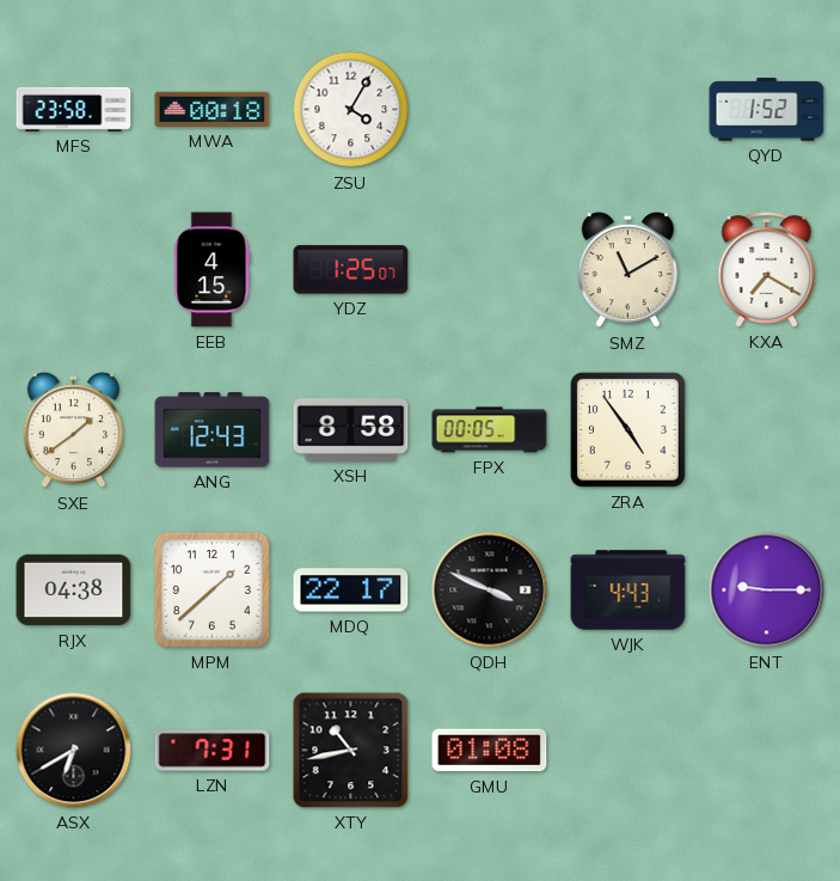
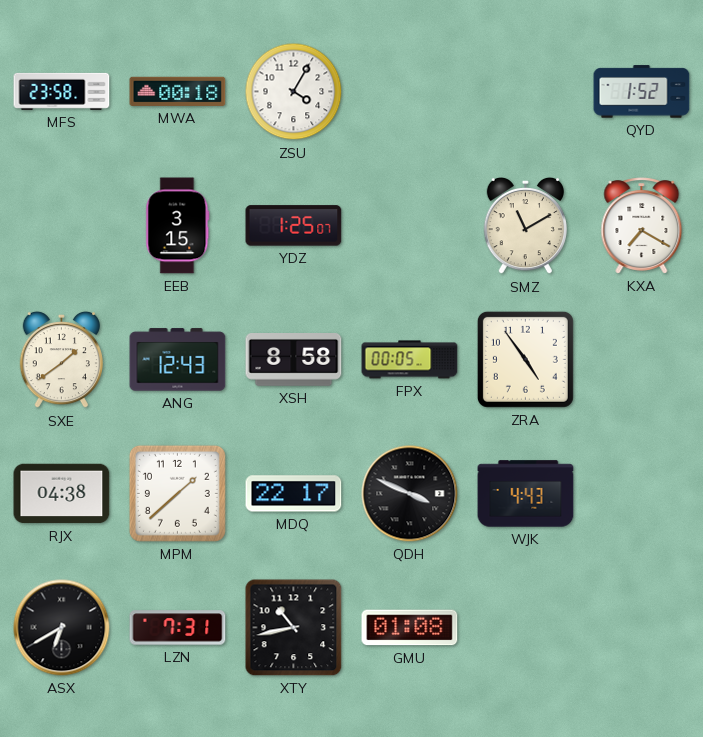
EEB: 4:15 -> 3:15
ENT: 9:15 -> none
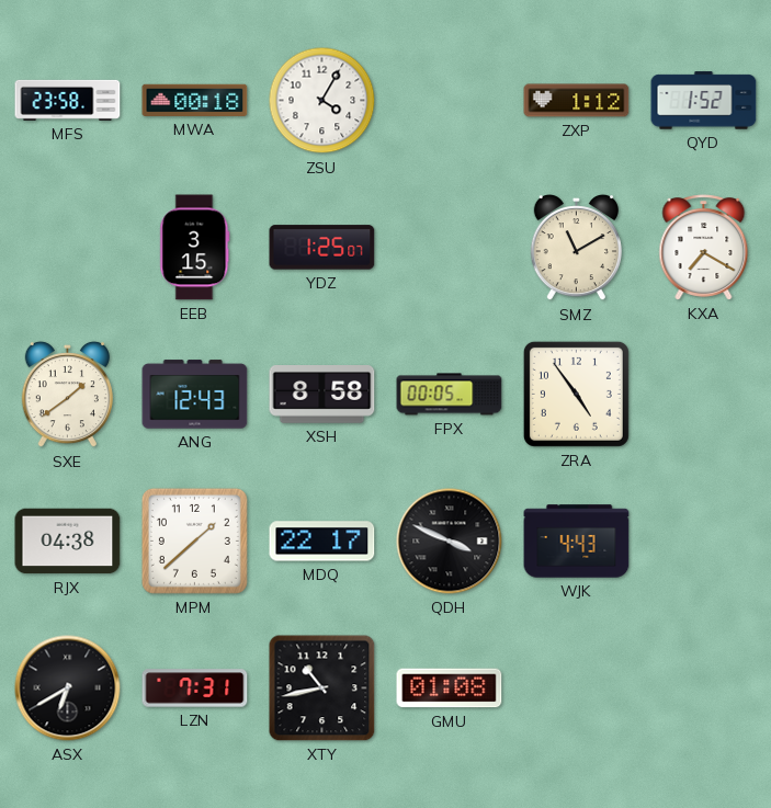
ZXP: none -> 1:12
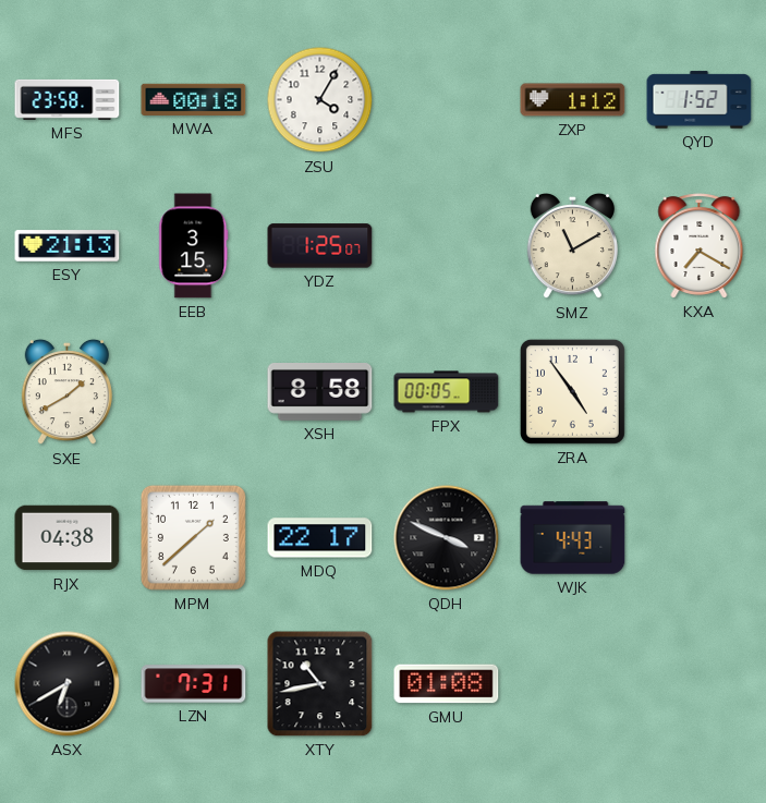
ESY: none -> 21:13
SXE: 1:39 -> 1:40
ANG: 12:43 -> none
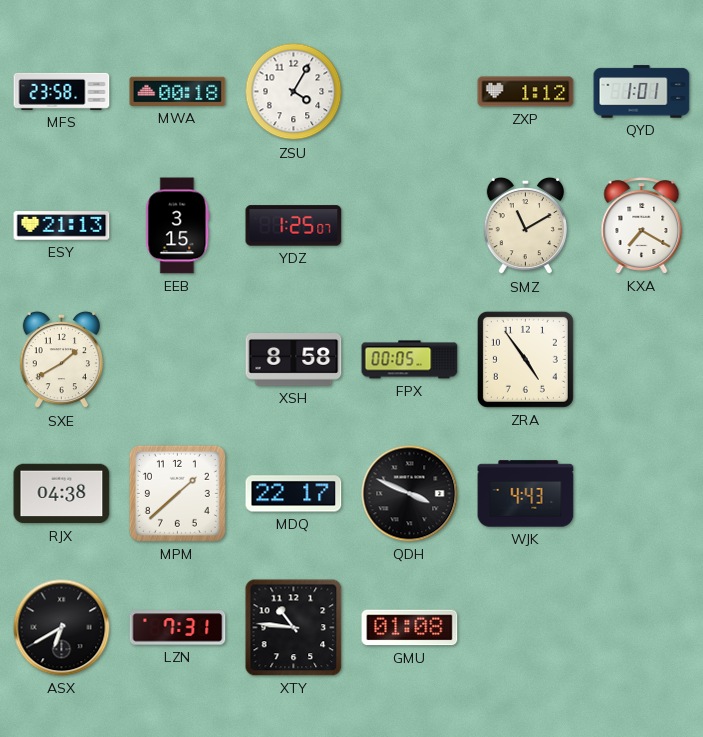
QYD: 1:52 -> 1:01
XTY: 10:43 -> 10:46
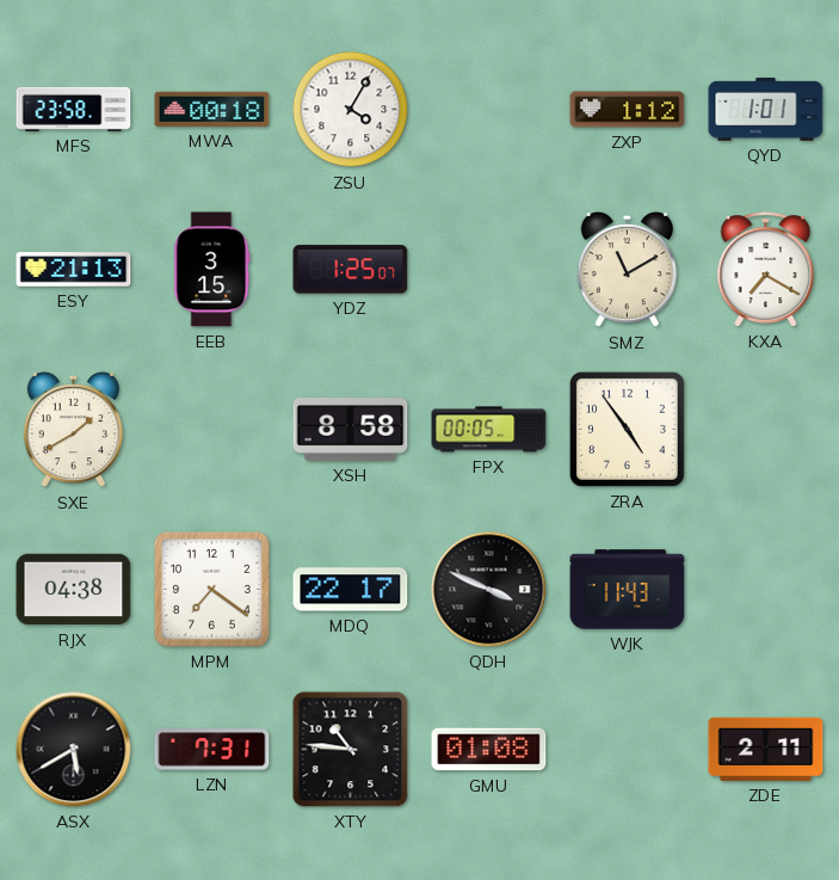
MPM: 1:38 -> 7:21
WJK: 4:43 -> 11:43
ASX: 6:40 -> 5:40
ZDE: none -> 2:11
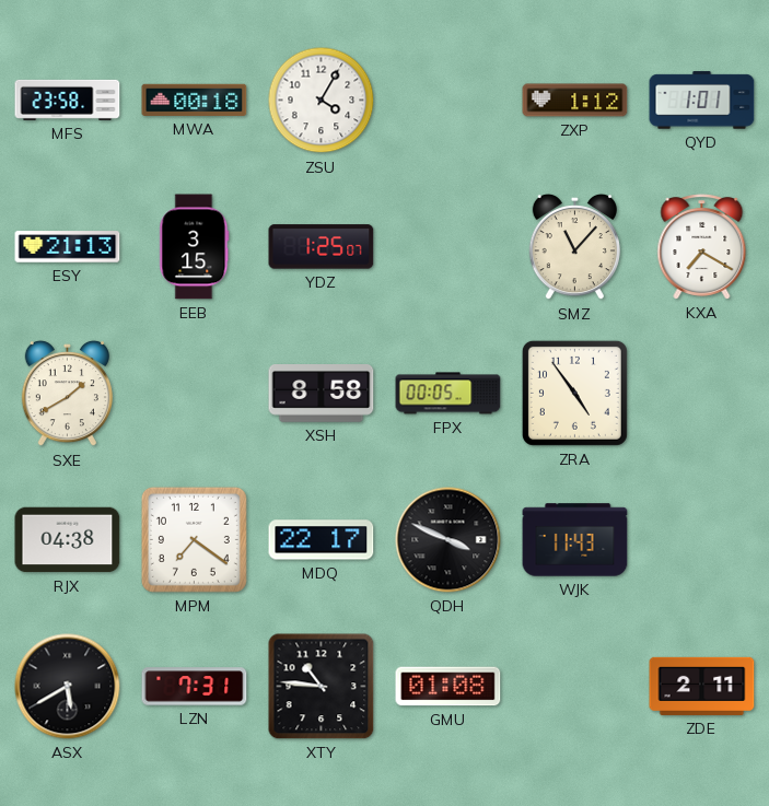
SMZ: 11:10 -> 11:07
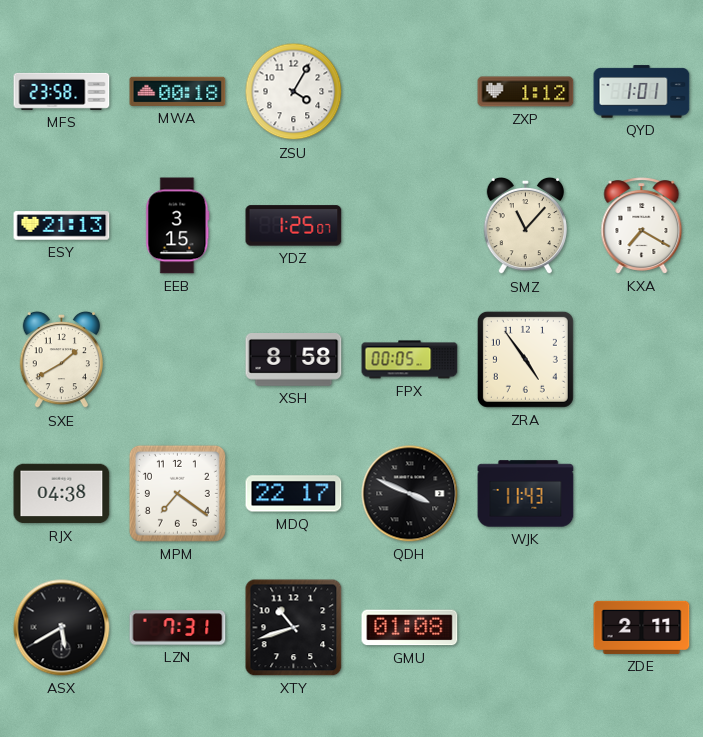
XTY: 10:46 -> 10:42
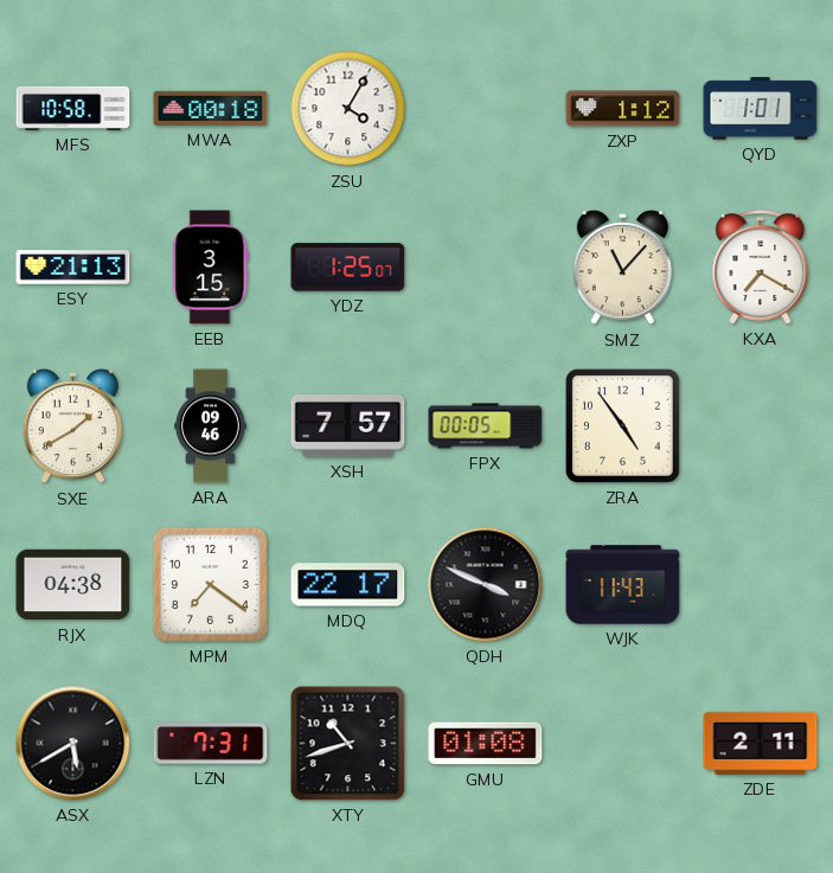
MFS: 23:58 -> 10:58
ARA: none -> 09:46
XSH: 8:58 -> 7:57
